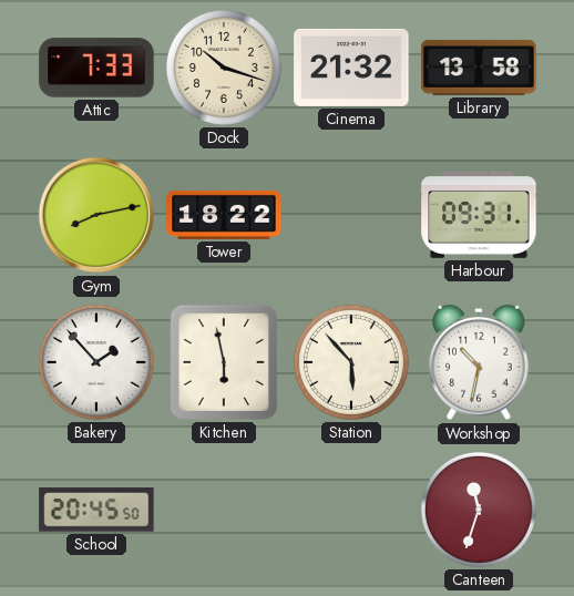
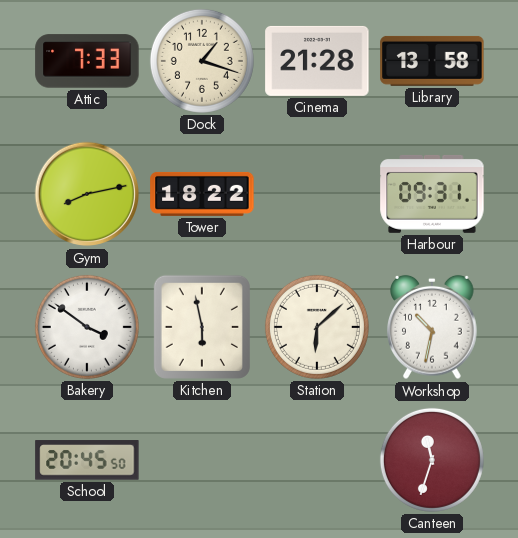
Dock: 10:18 -> 1:18
Cinema: 21:32 -> 21:28
Bakery: 1:53 -> 3:51
Station: 5:53 -> 6:08
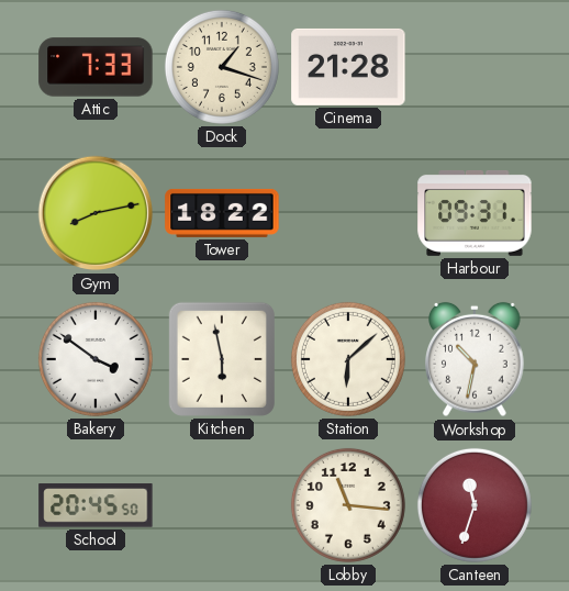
Library: 13:58 -> none
Lobby: none -> 11:16
